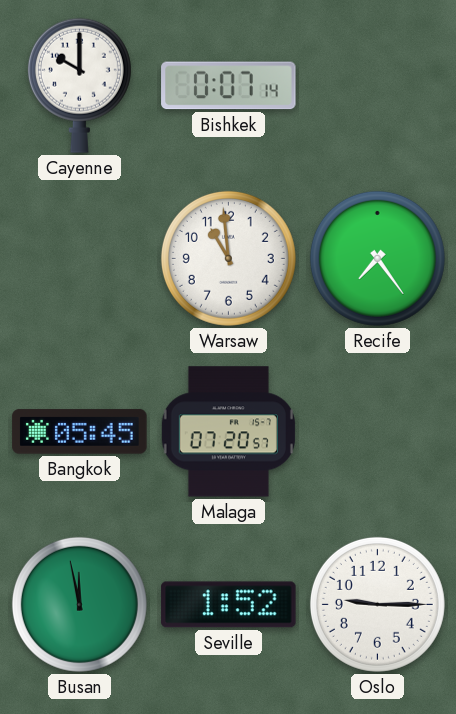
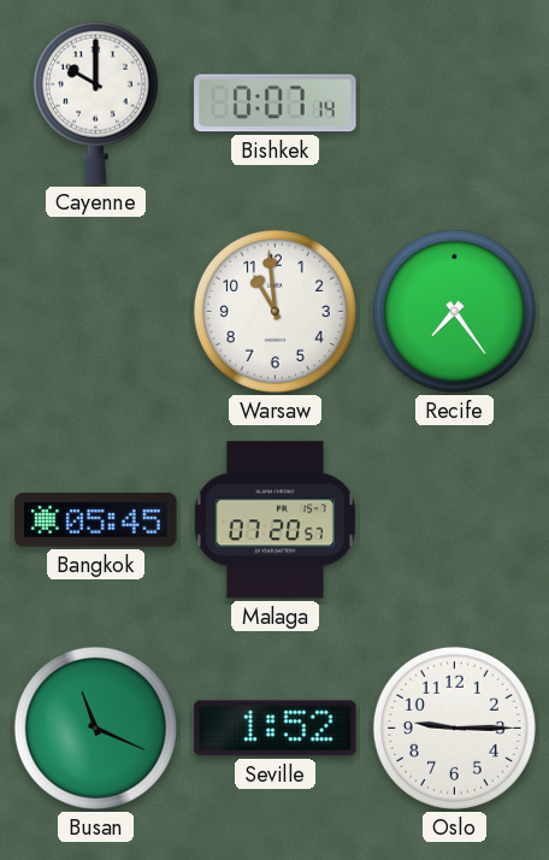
Busan: 11:58 -> 11:19
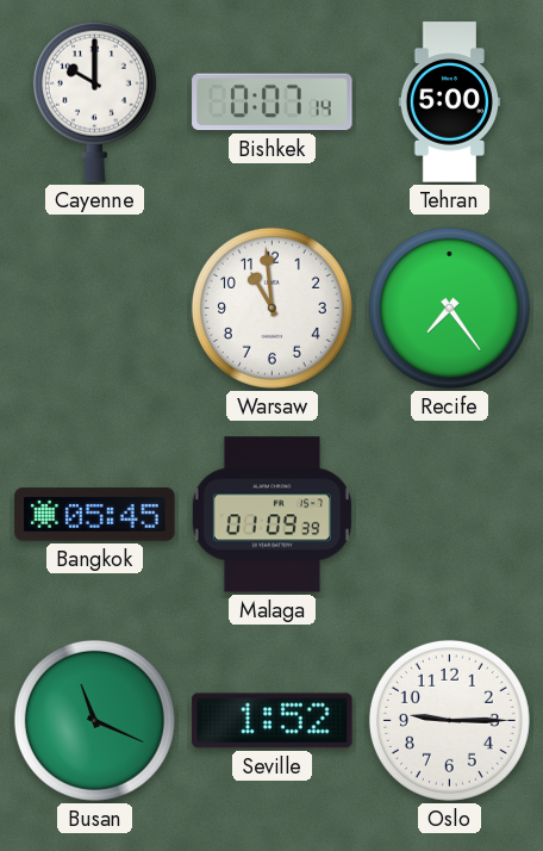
Tehran: none -> 5:00
Malaga: 07:20 -> 01:09
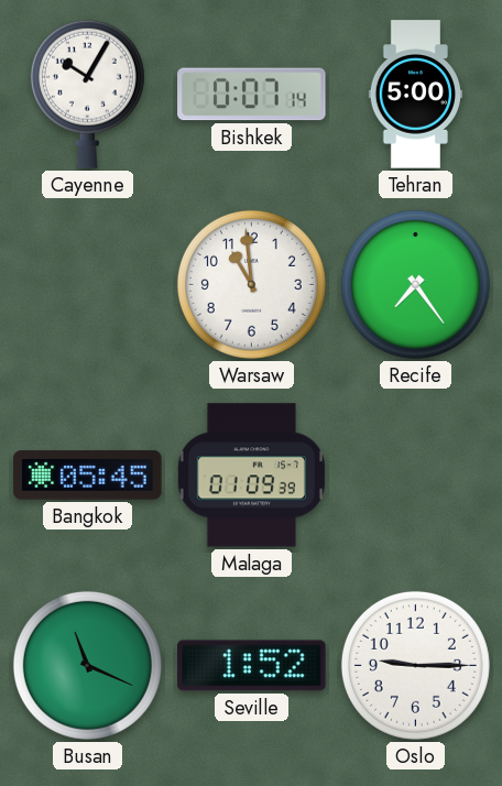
Cayenne: 10:00 -> 10:05
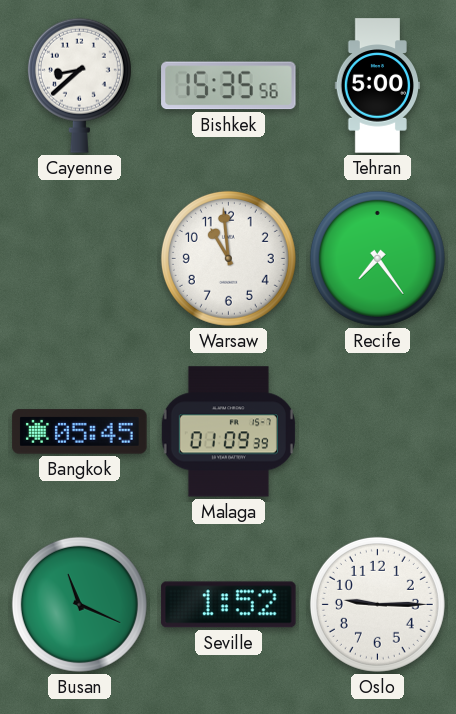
Cayenne: 10:05 -> 8:38
Bishkek: 0:07 -> 15:35
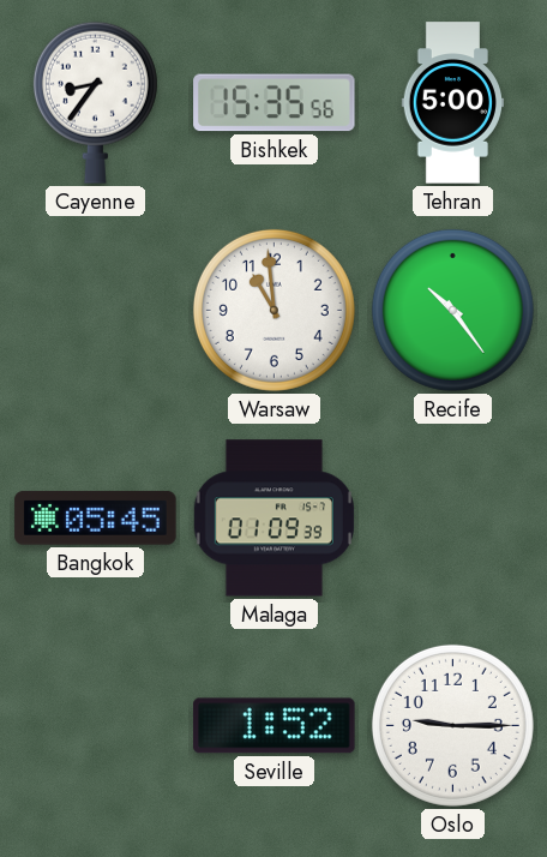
Cayenne: 8:38 -> 8:36
Recife: 7:24 -> 10:24
Busan: 11:19 -> none
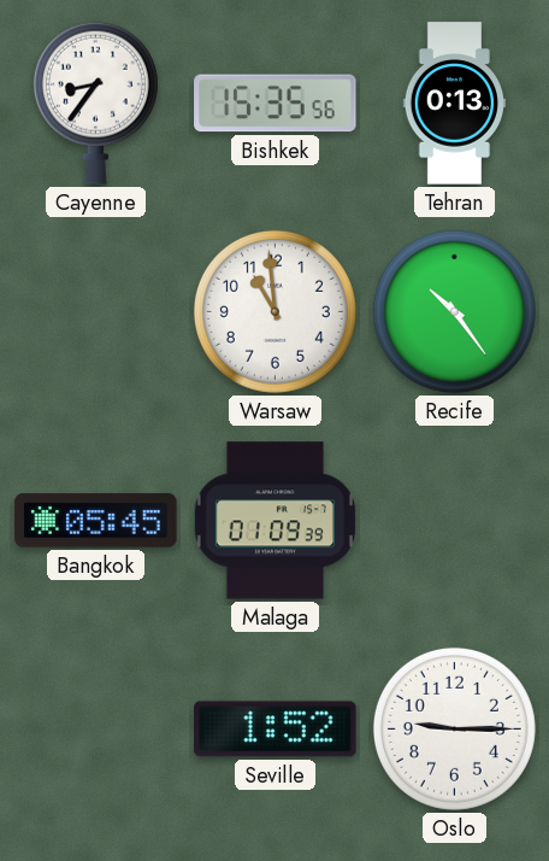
Tehran: 5:00 -> 0:13
